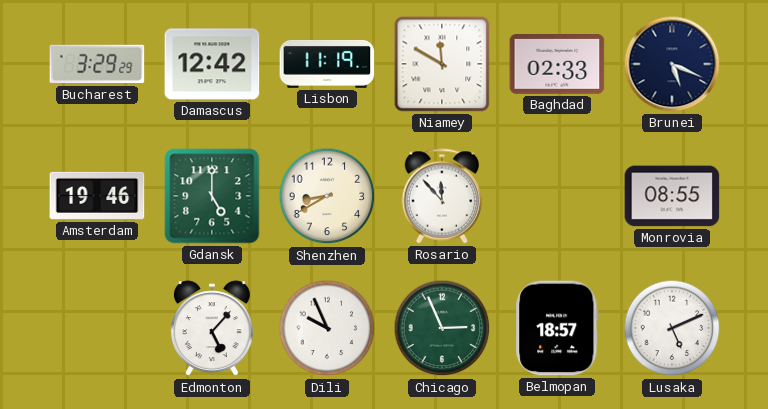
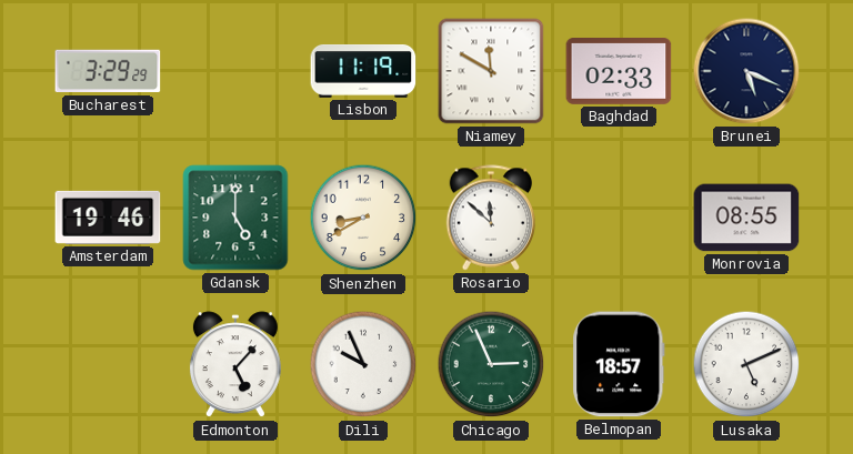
Damascus: 12:42 -> none
Rosario: 11:53 -> 11:52
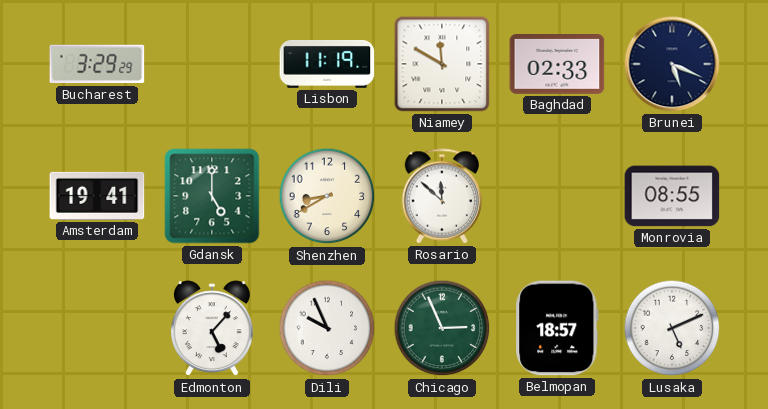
Amsterdam: 19:46 -> 19:41
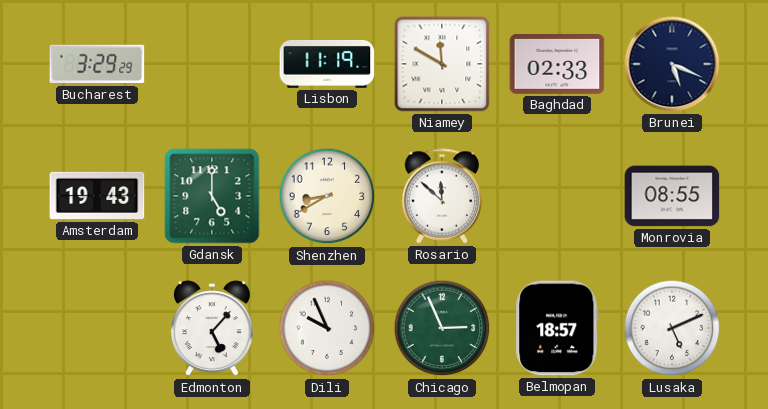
Amsterdam: 19:41 -> 19:43
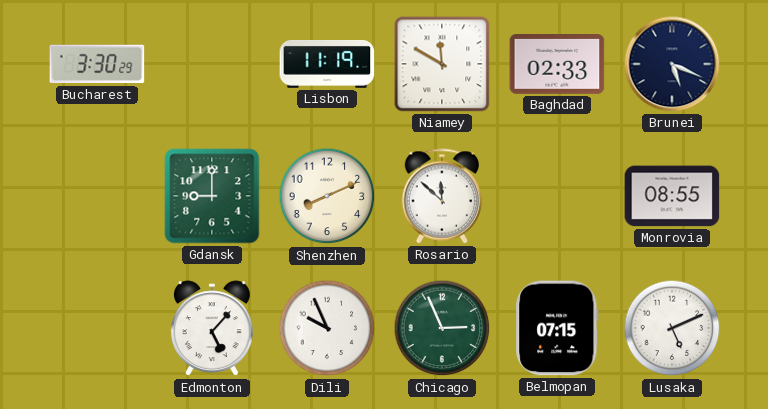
Bucharest: 3:29 -> 3:30
Amsterdam: 19:43 -> none
Gdansk: 5:00 -> 9:00
Shenzhen: 8:40 -> 8:11
Belmopan: 18:57 -> 07:15
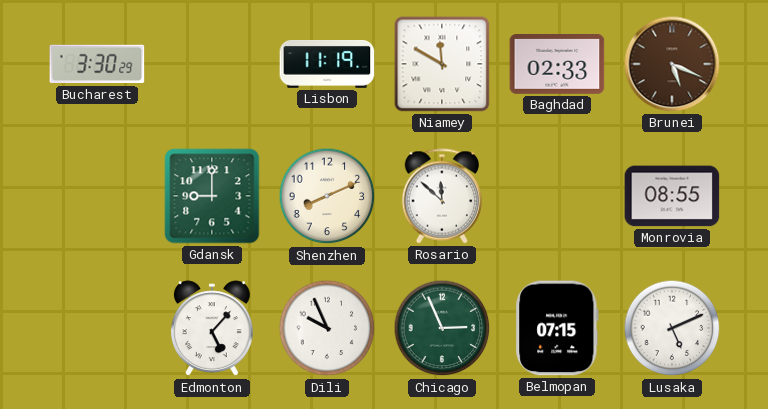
Brunei dial: navy -> brown
